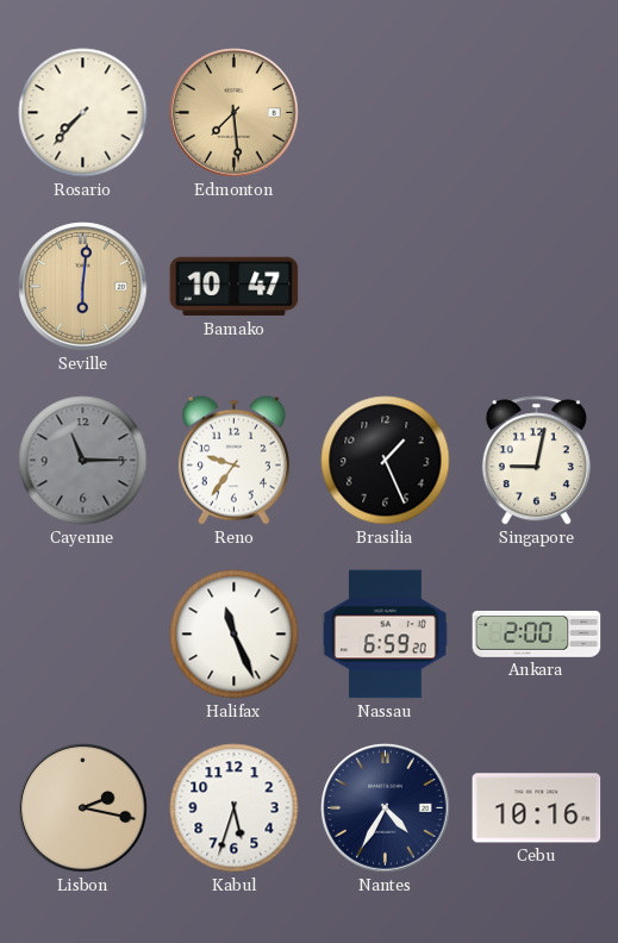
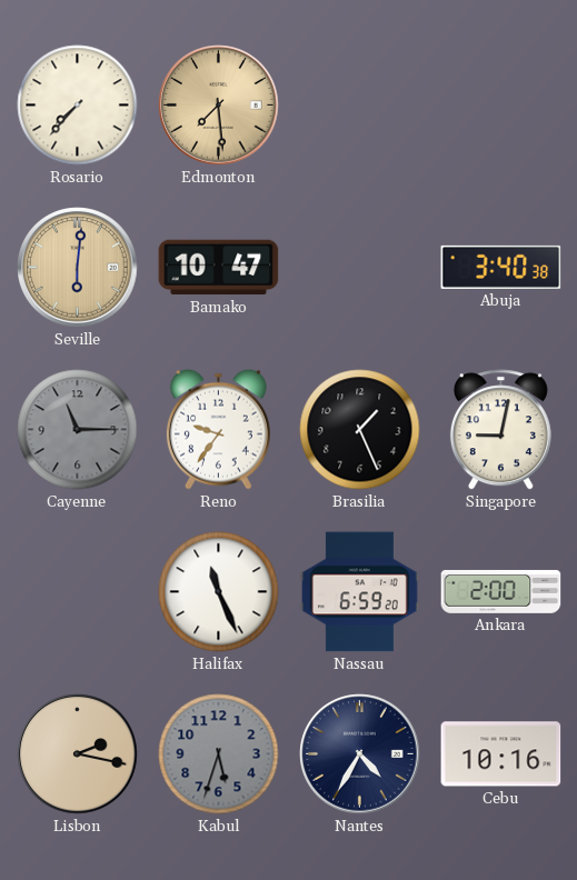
Abuja: none -> 3:40
Kabul dial: white -> grey
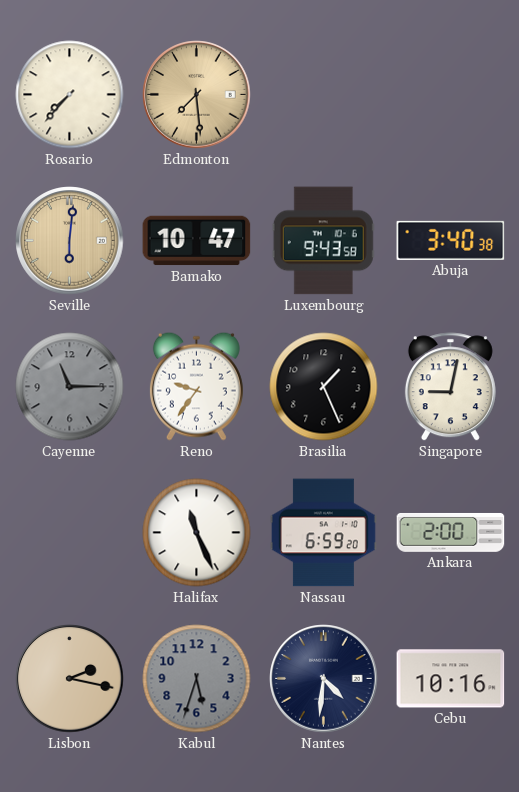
Luxembourg: none -> 9:43
Nantes: 4:35 -> 4:31
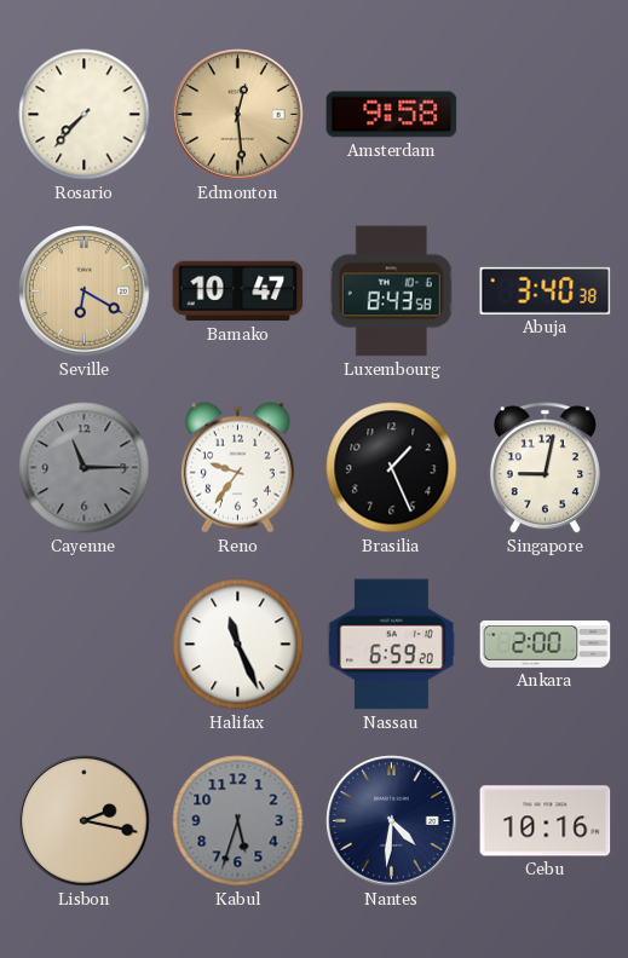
Edmonton: 7:29 -> 12:29
Amsterdam: none -> 9:58
Seville: 6:01 -> 6:20
Luxembourg: 9:43 -> 8:43
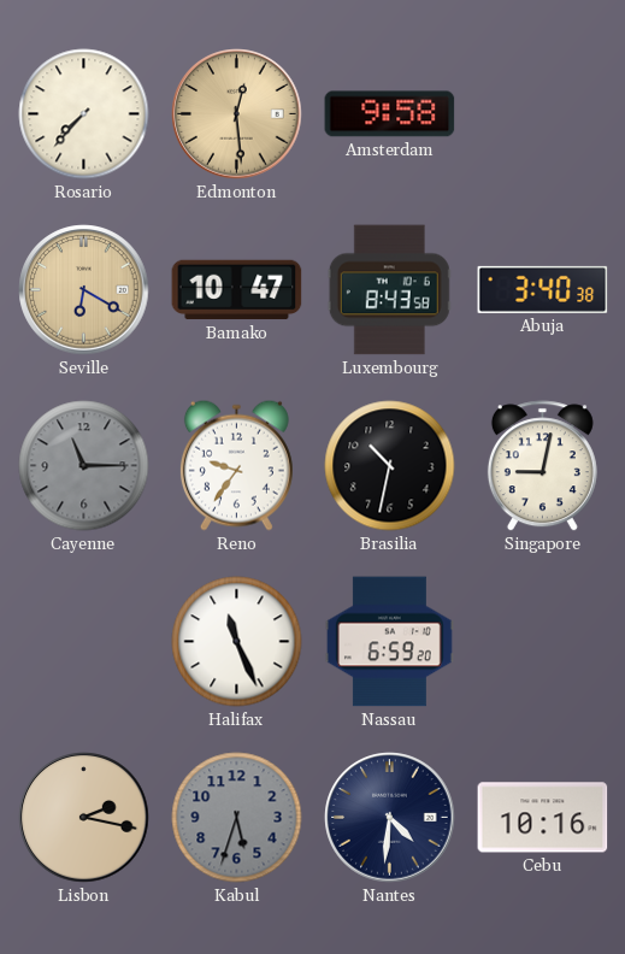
Brasilia: 1:26 -> 10:32
Ankara: 2:00 -> none
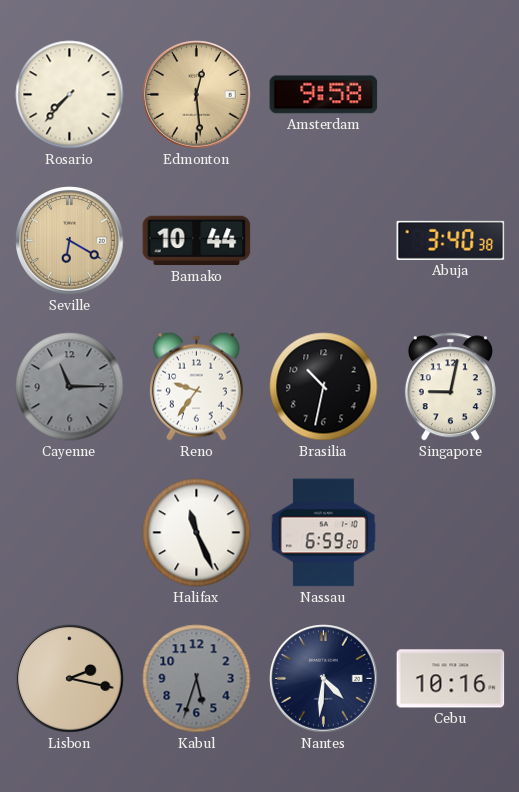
Bamako: 10:47 -> 10:44
Luxembourg: 8:43 -> none
